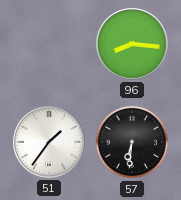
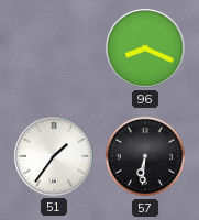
96: 8:16 -> 8:19
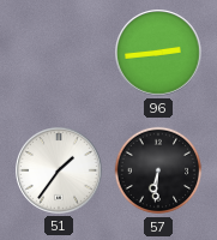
96: 8:19 -> 2:44
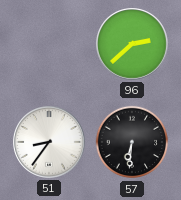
96: 2:44 -> 2:38
51: 1:36 -> 8:36
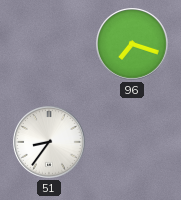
96: 2:38 -> 7:18
57: 6:31 -> none
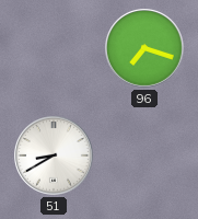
51: 8:36 -> 8:40
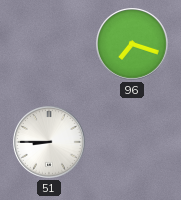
51: 8:40 -> 8:45
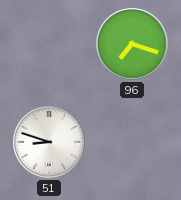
51: 8:45 -> 8:48
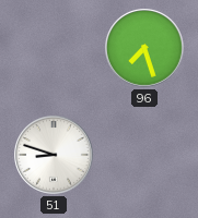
96: 7:18 -> 7:27
